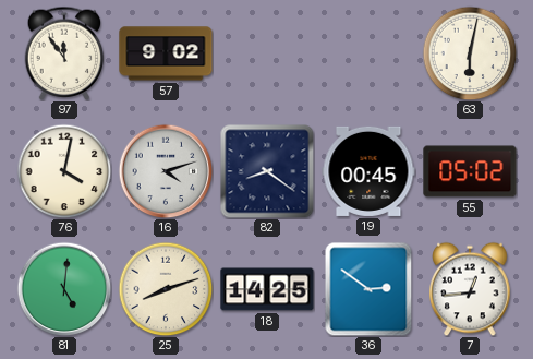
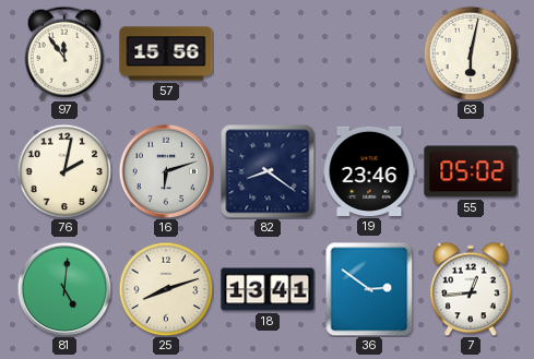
57: 9:02 -> 15:56
76: 4:02 -> 2:02
16: 4:12 -> 6:12
19: 00:45 -> 23:46
18: 14:25 -> 13:41
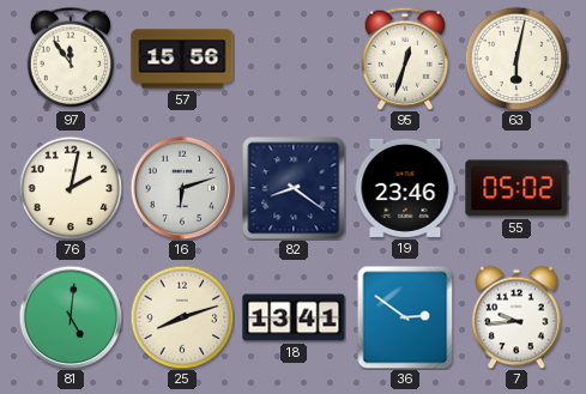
95: none -> 12:33
7: 12:44 -> 9:44
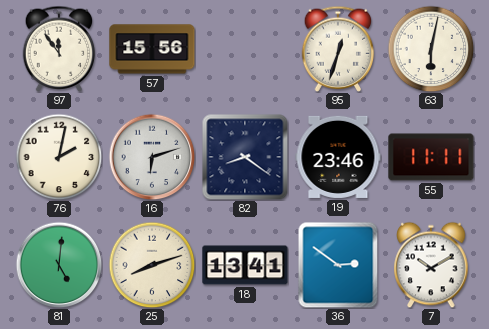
55: 05:02 -> 11:11
7: 9:44 -> 10:10
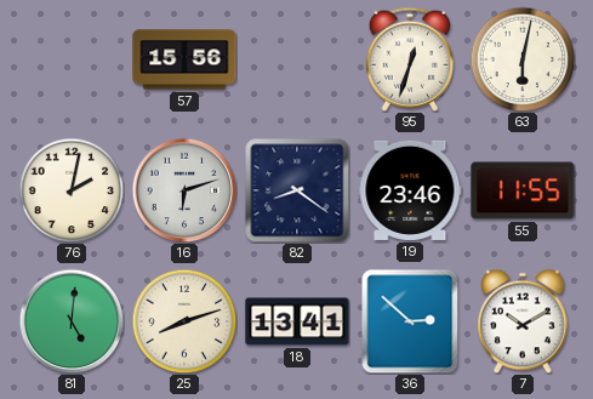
97: 11:54 -> none
55: 11:11 -> 11:55
36: 2:51 -> 2:52
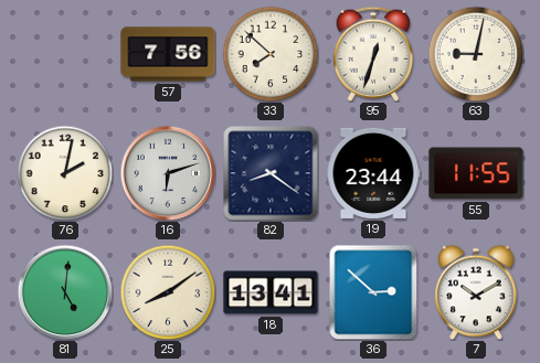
57: 15:56 -> 7:56
33: none -> 7:52
63: 6:02 -> 9:02
19: 23:46 -> 23:44
25: 8:12 -> 8:09
